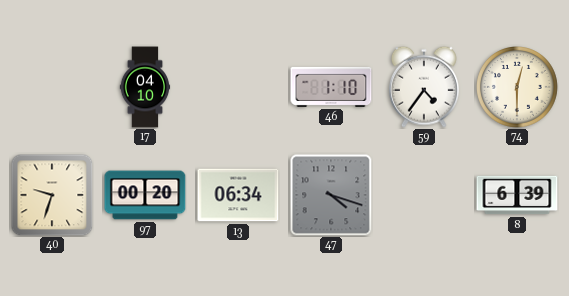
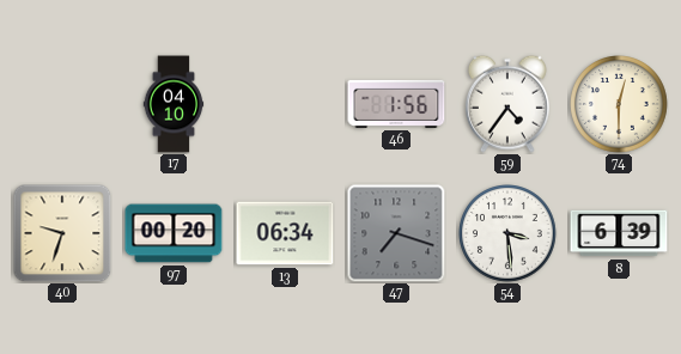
46: 1:10 -> 1:56
47: 4:18 -> 7:18
54: none -> 3:29
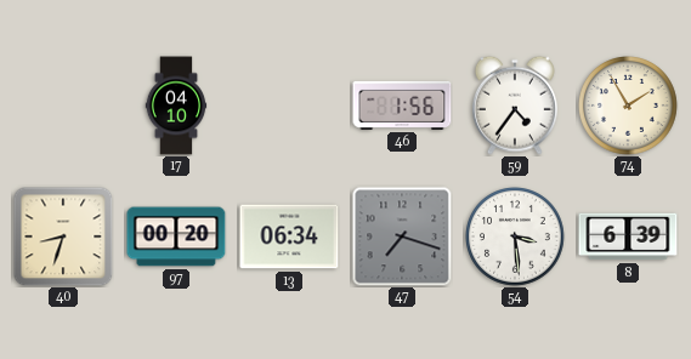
74: 12:30 -> 1:55
40: 9:33 -> 8:33
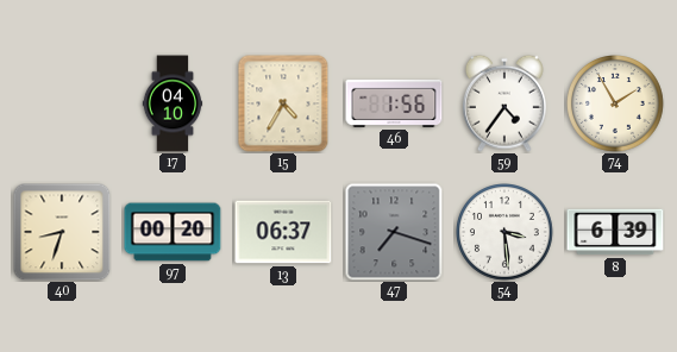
15: none -> 4:35
13: 06:34 -> 06:37
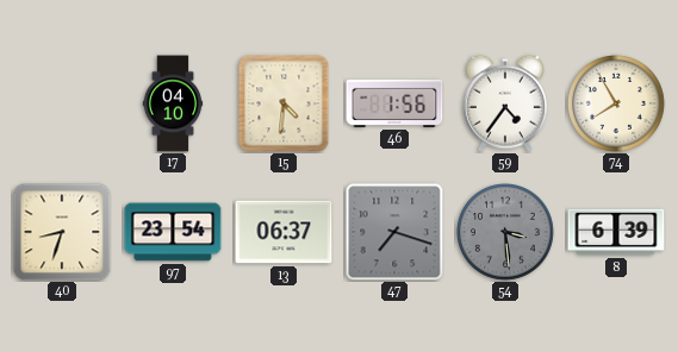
15: 4:35 -> 4:31
74: 1:55 -> 7:55
97: 00:20 -> 23:54
54 dial: white -> grey
